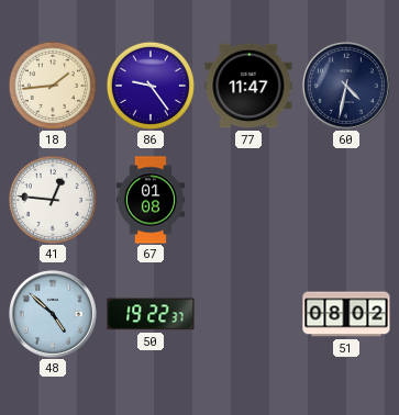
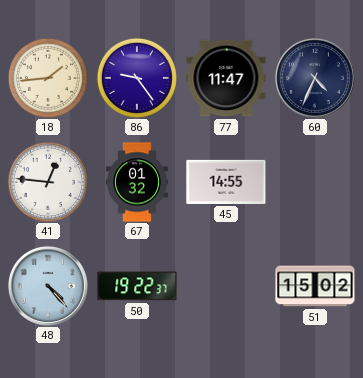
60: 4:32 -> 4:34
67: 01:08 -> 01:32
45: none -> 14:55
48: 4:52 -> 4:23
51: 08:02 -> 15:02
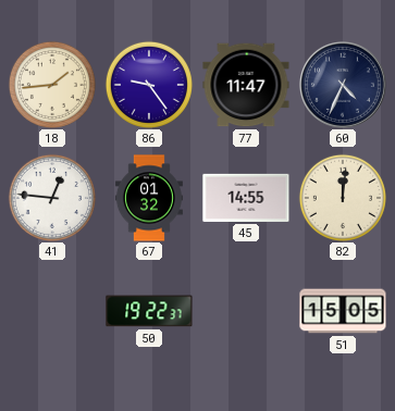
82: none -> 12:01
48: 4:23 -> none
51: 15:02 -> 15:05
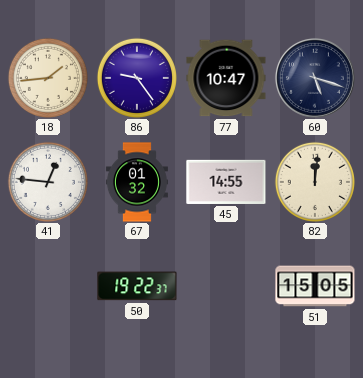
77: 11:47 -> 10:47
60: 4:34 -> 5:18
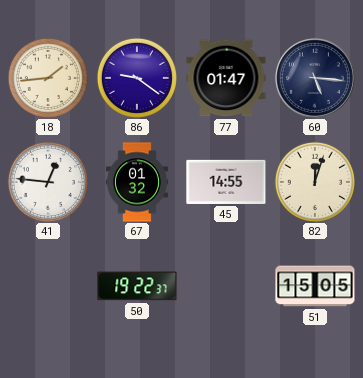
86: 9:24 -> 9:21
77: 10:47 -> 01:47
60: 5:18 -> 5:16
82: 12:01 -> 12:03
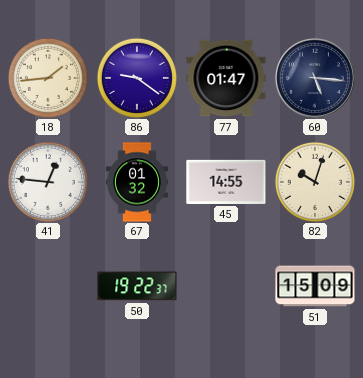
82: 12:03 -> 10:03
51: 15:05 -> 15:09
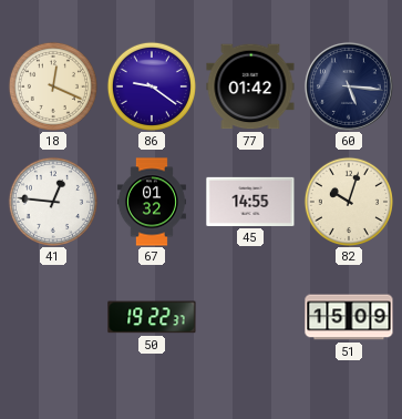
18: 1:44 -> 12:19
77: 01:47 -> 01:42
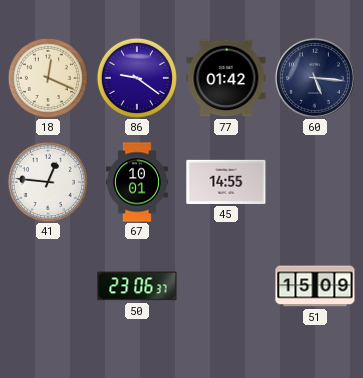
67: 01:32 -> 10:01
82: 10:03 -> none
50: 19:22 -> 23:06
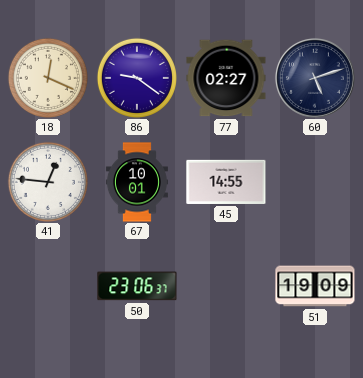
77: 01:42 -> 02:27
60: 5:16 -> 5:12
51: 15:09 -> 19:09
